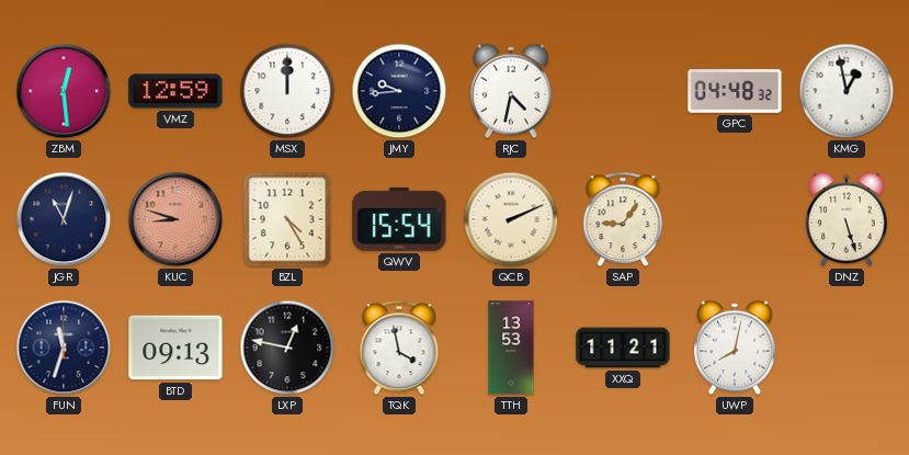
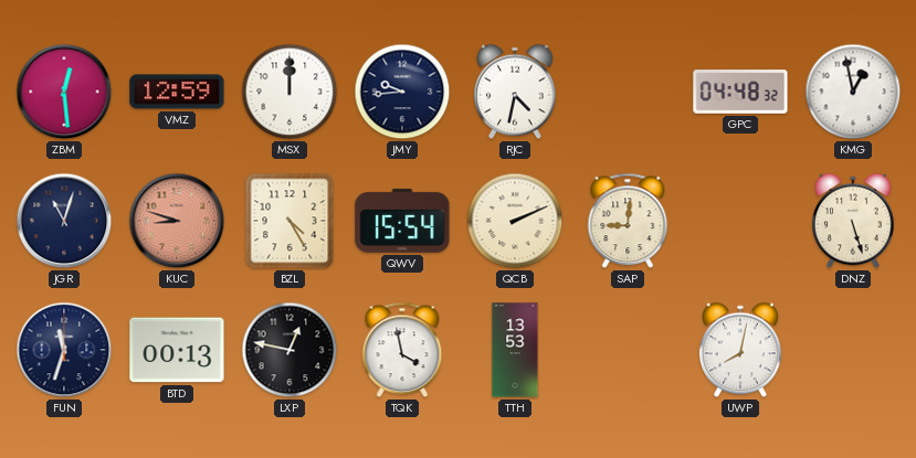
SAP: 9:06 -> 9:01
BTD: 09:13 -> 00:13
XXQ: 11:21 -> none
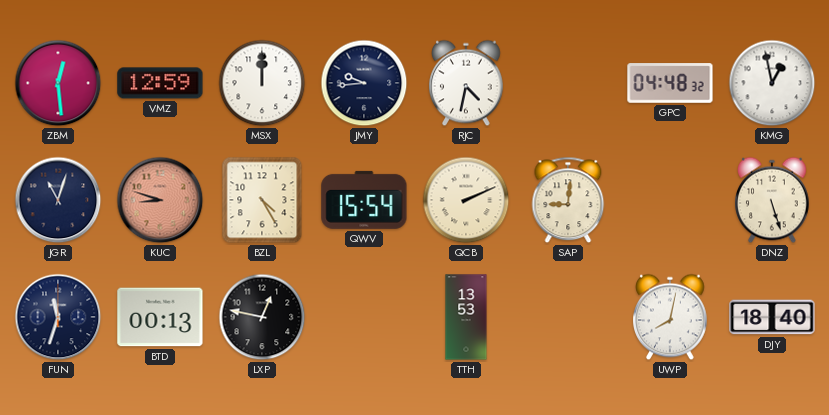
TQK: 3:58 -> none
DJY: none -> 18:40
